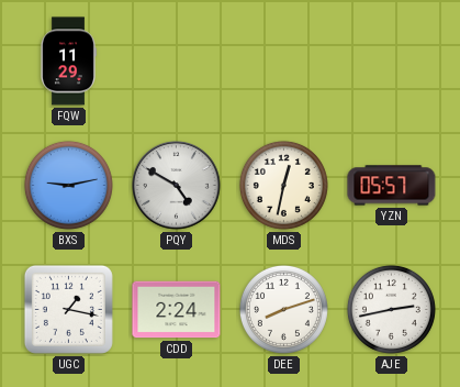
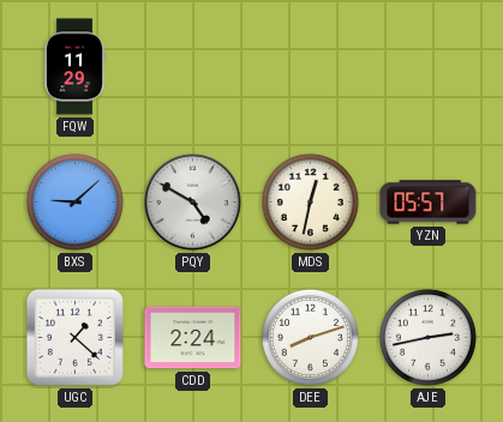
BXS: 9:13 -> 9:08
UGC: 1:17 -> 1:22
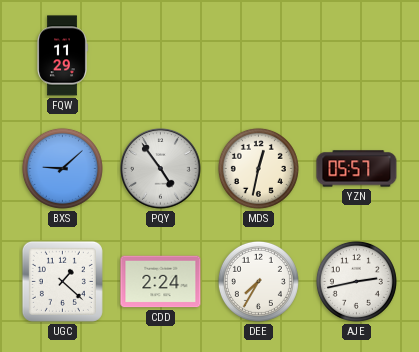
PQY: 4:50 -> 4:54
DEE: 8:12 -> 7:35
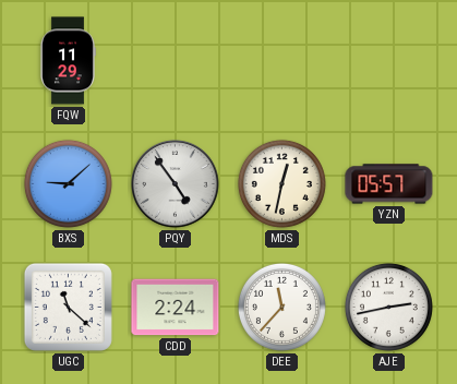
UGC: 1:22 -> 11:22
DEE: 7:35 -> 11:37
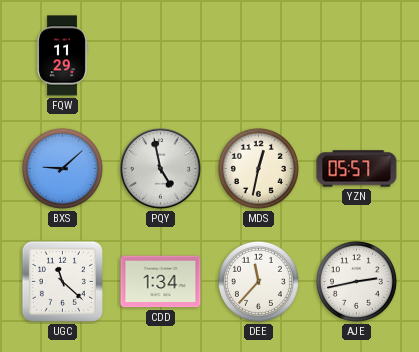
PQY: 4:54 -> 4:58
CDD: 2:24 -> 1:34
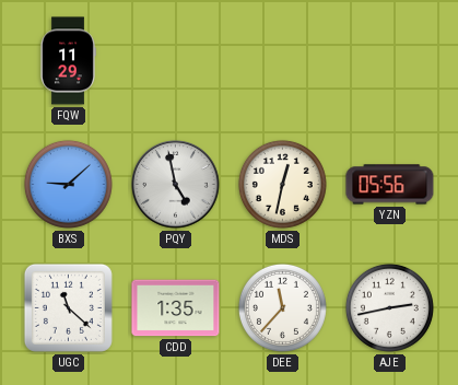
YZN: 05:57 -> 05:56
CDD: 1:34 -> 1:35
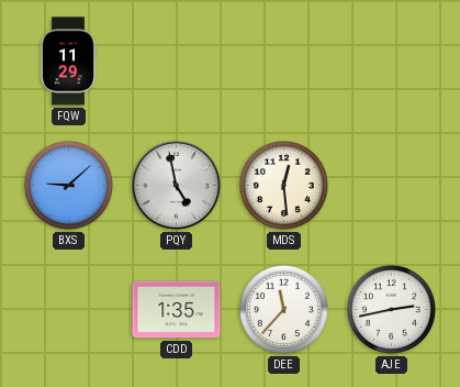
MDS: 12:32 -> 12:29
YZN: 05:56 -> none
UGC: 11:22 -> none
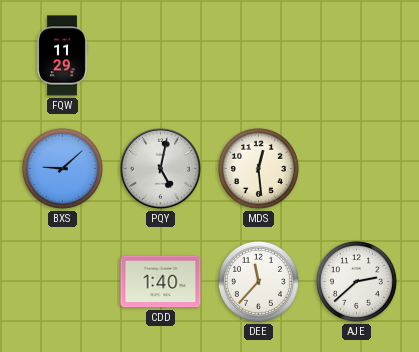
PQY: 4:58 -> 5:02
CDD: 1:35 -> 1:40
AJE: 2:43 -> 2:38
